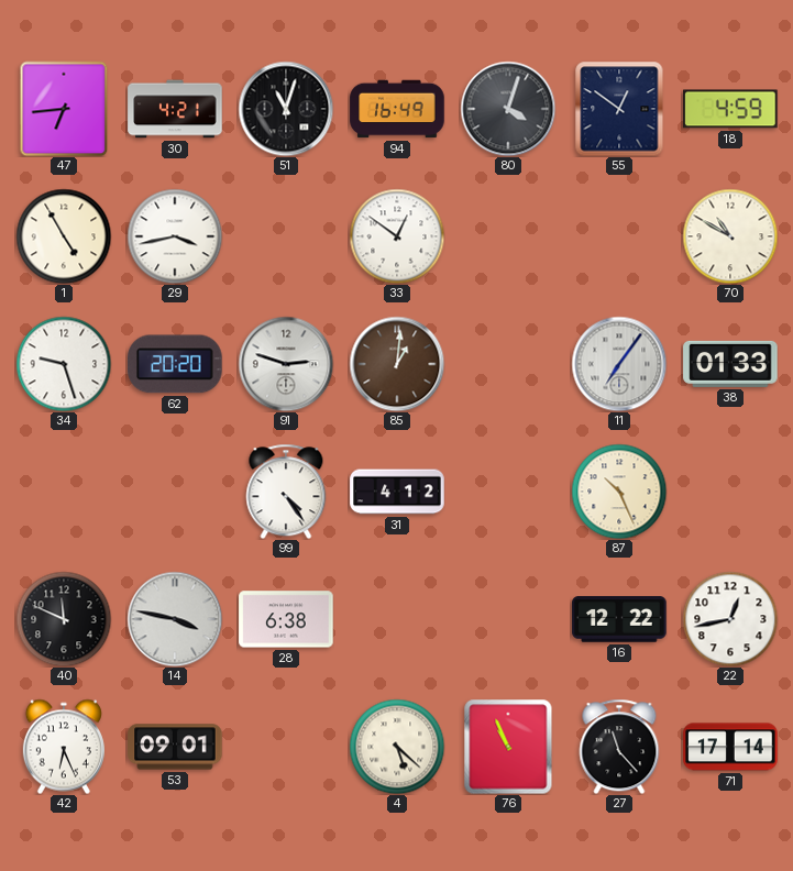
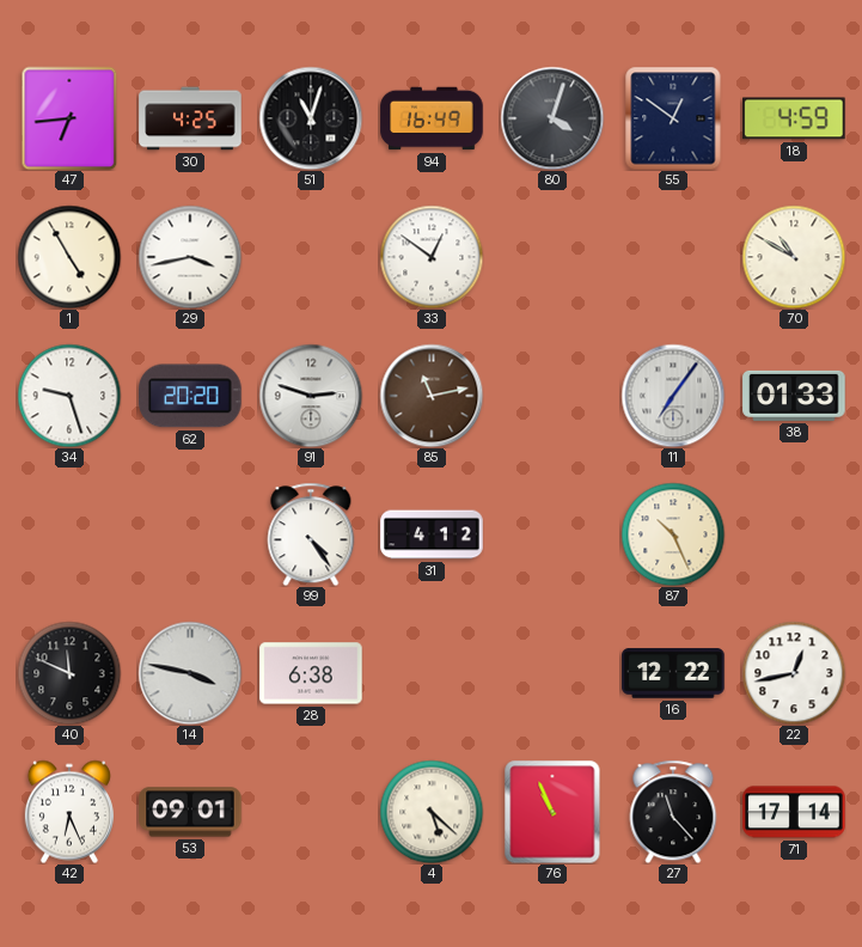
30: 4:21 -> 4:25
85: 1:01 -> 11:13
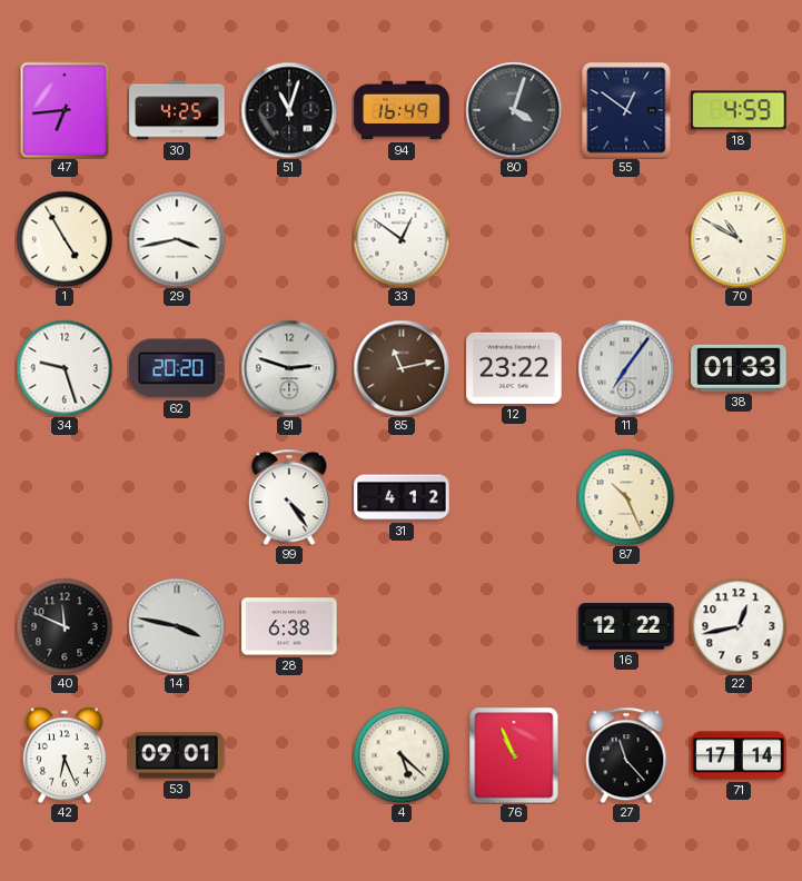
12: none -> 23:22
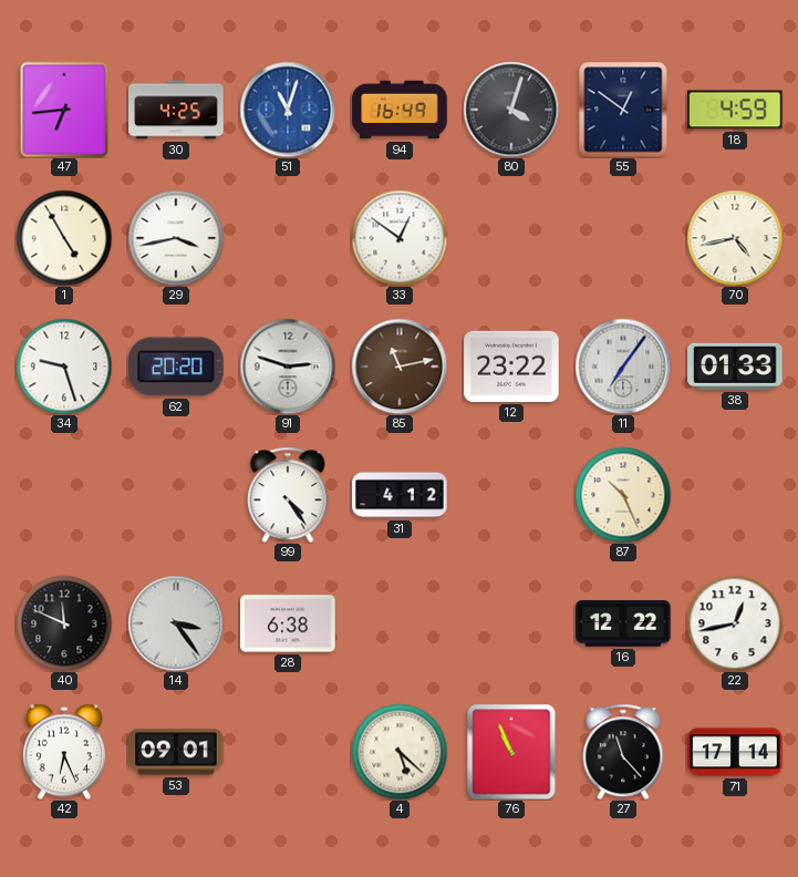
51 dial: black -> blue
70: 10:50 -> 4:43
14: 3:47 -> 3:24
